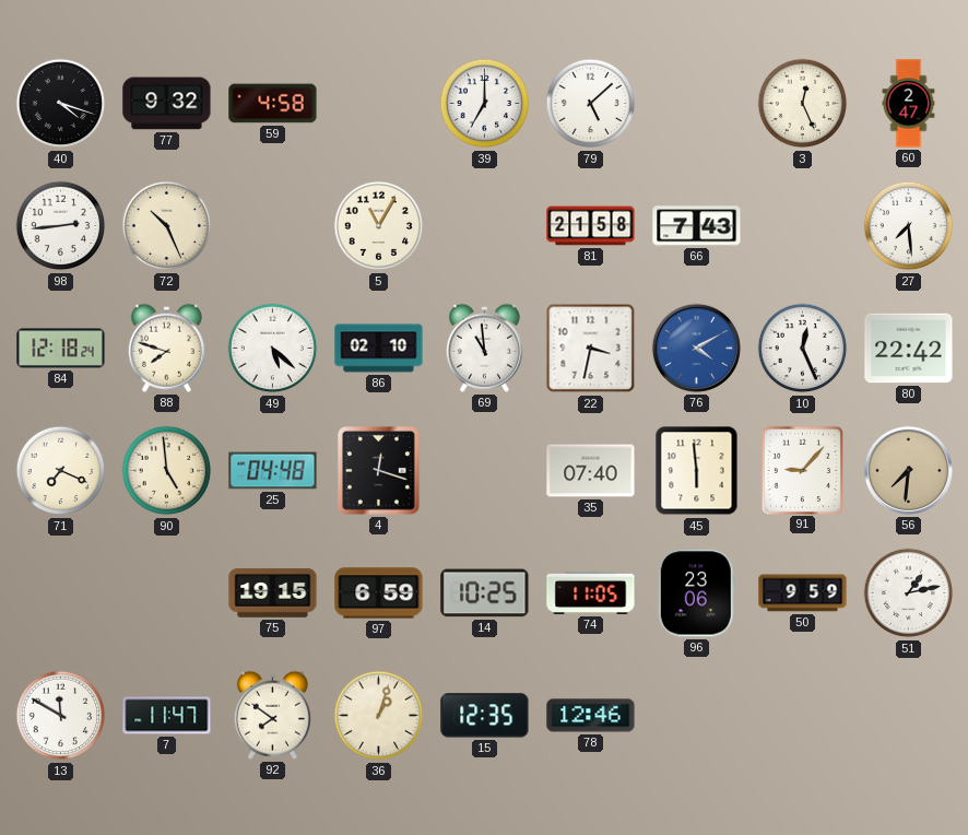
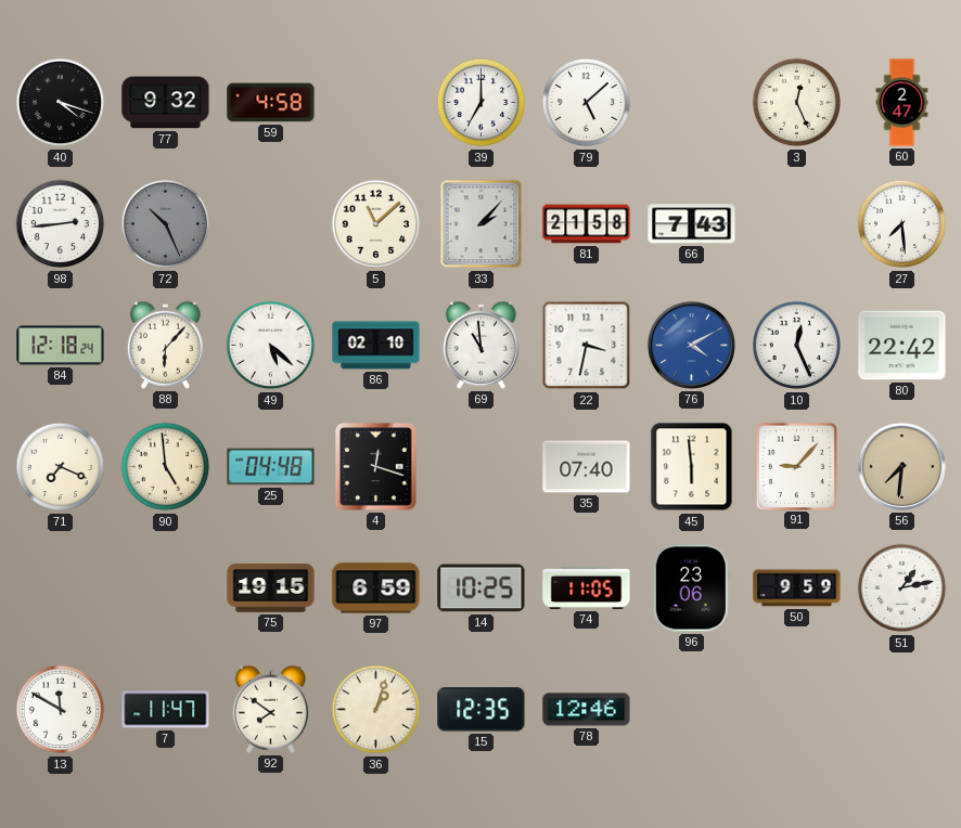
72 dial: cream -> grey
5: 11:05 -> 11:08
33: none -> 2:07
88: 7:48 -> 6:07
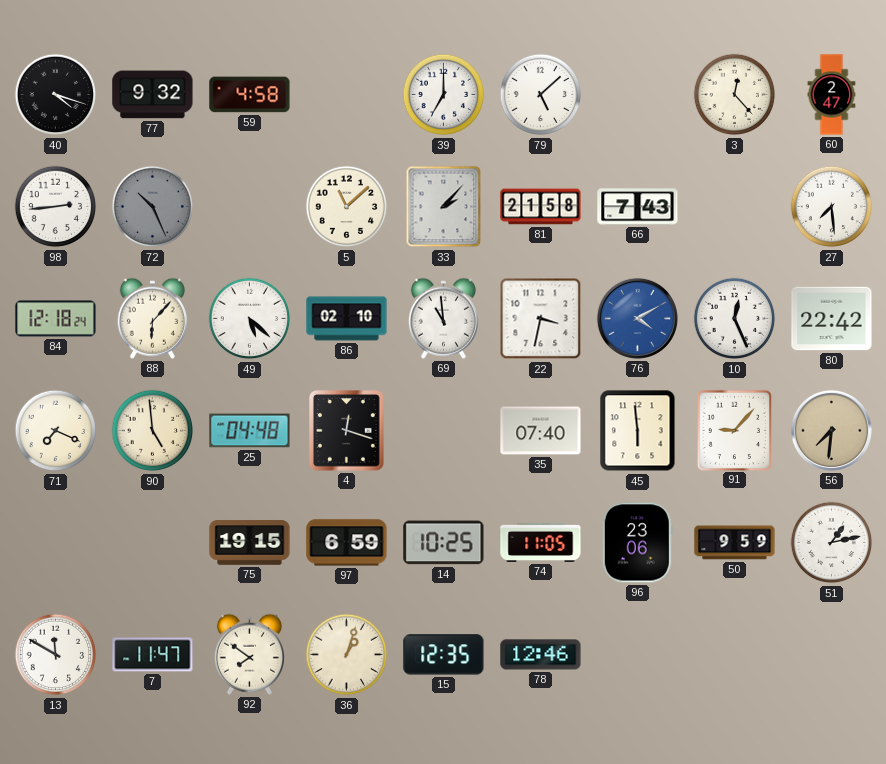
3: 12:26 -> 12:23
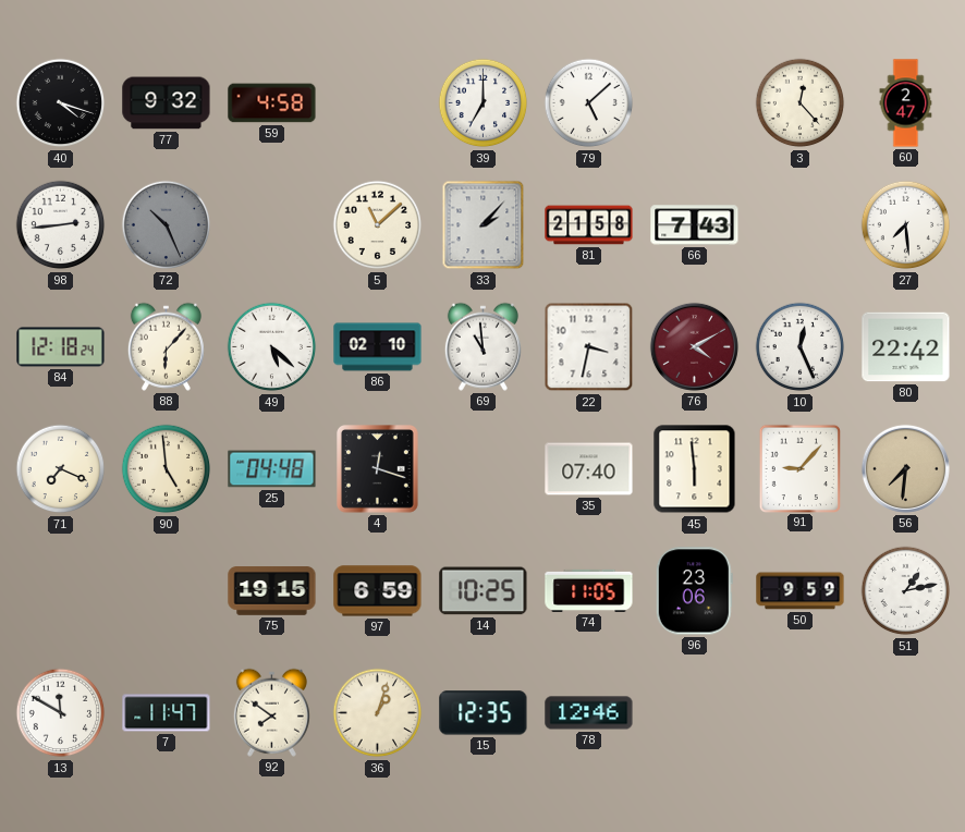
76 dial: blue -> burgundy
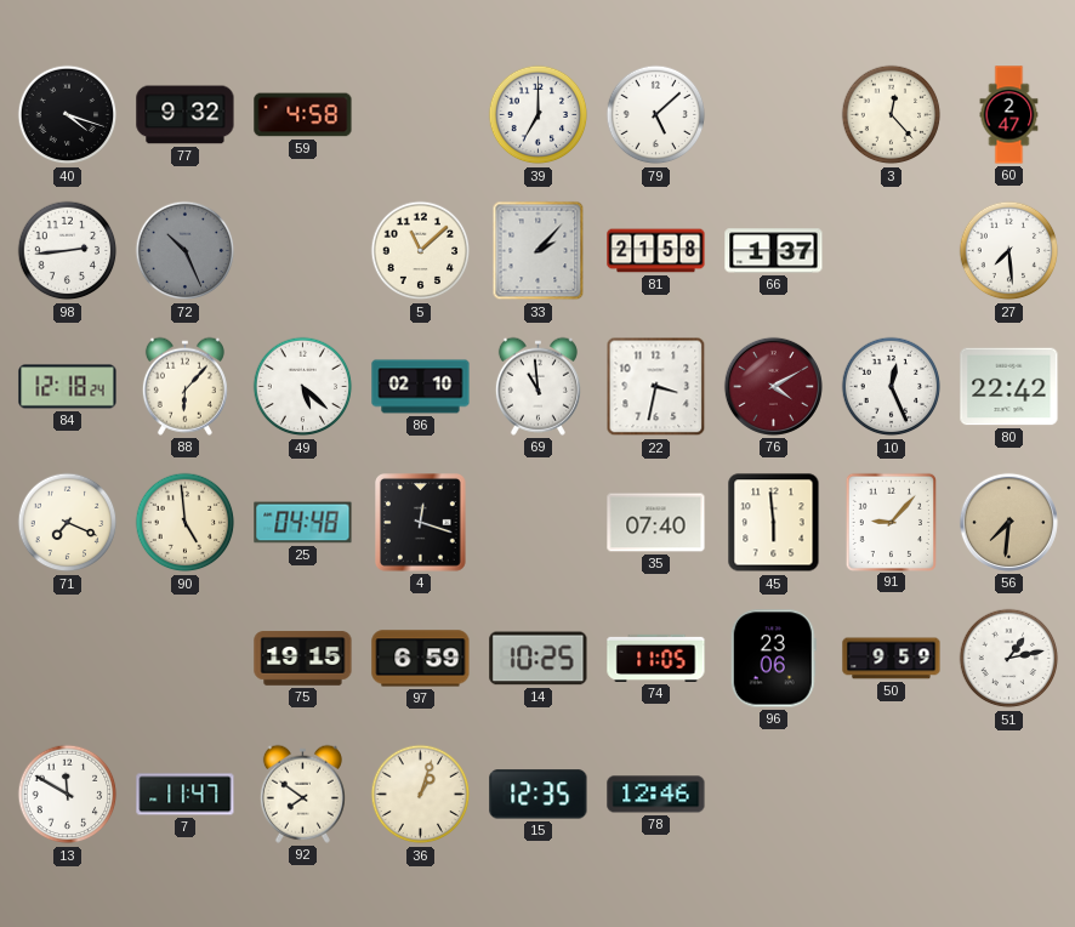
66: 7:43 -> 1:37
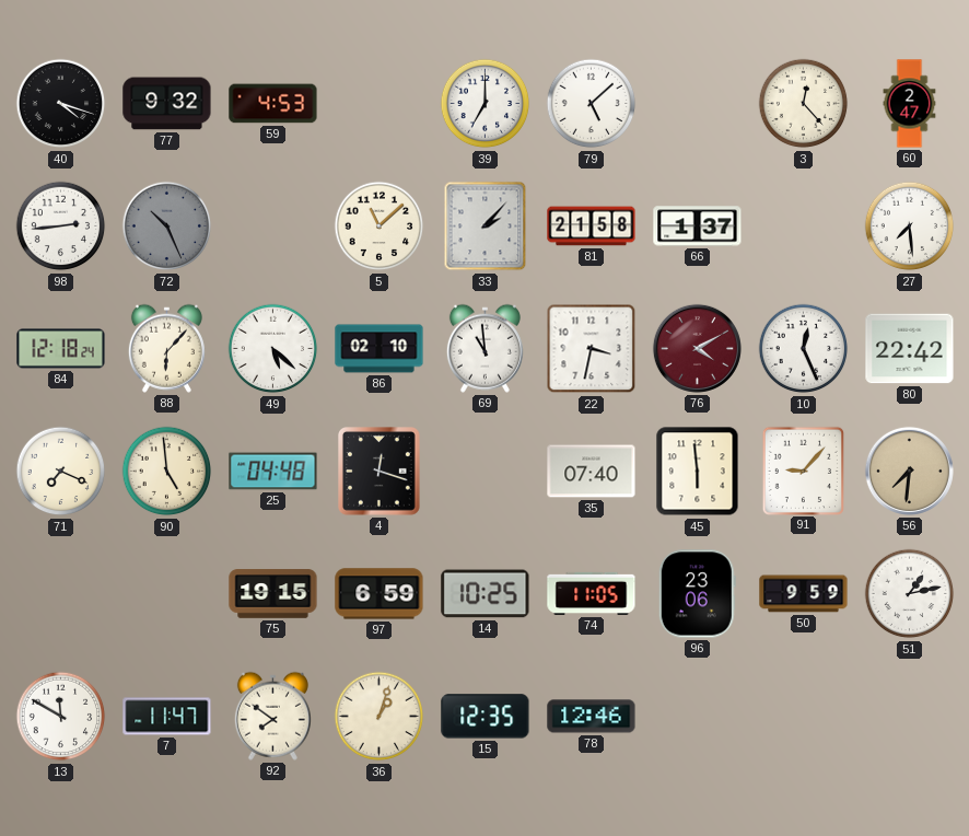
59: 4:58 -> 4:53
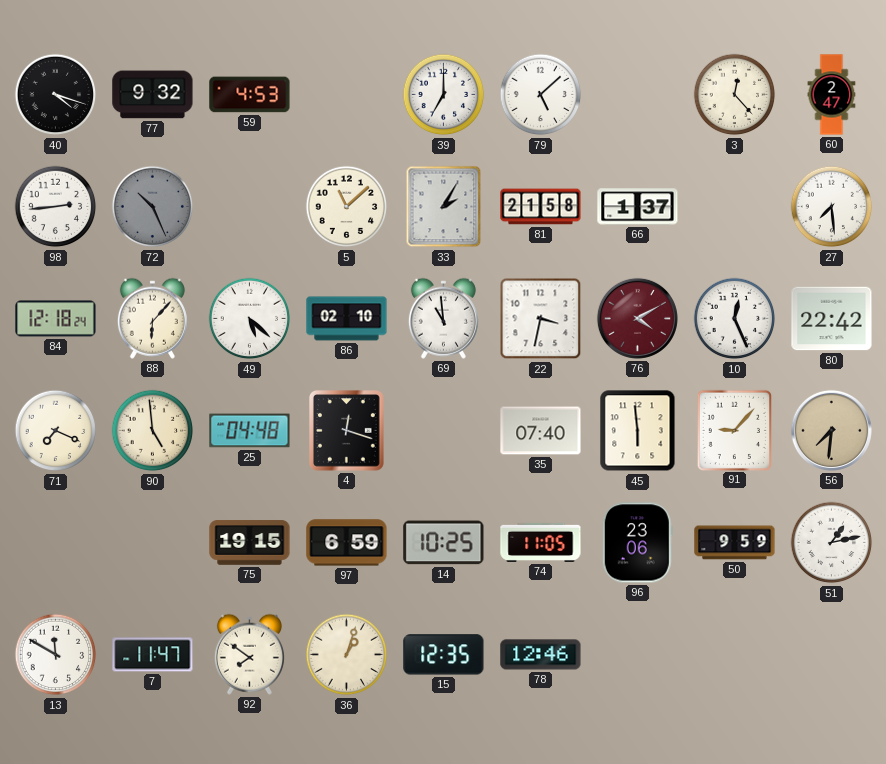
33: 2:07 -> 2:05
